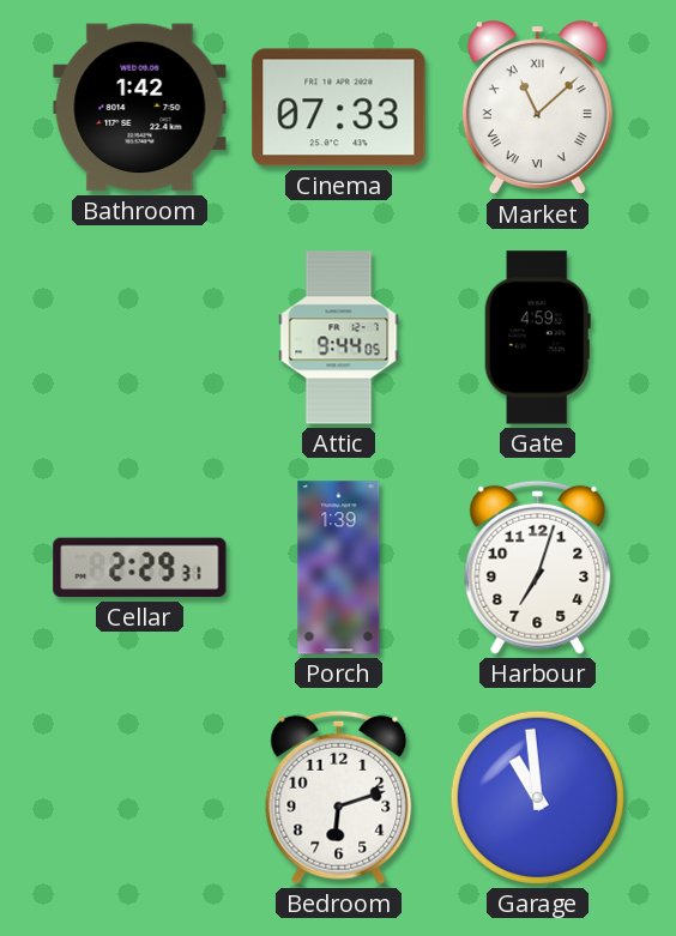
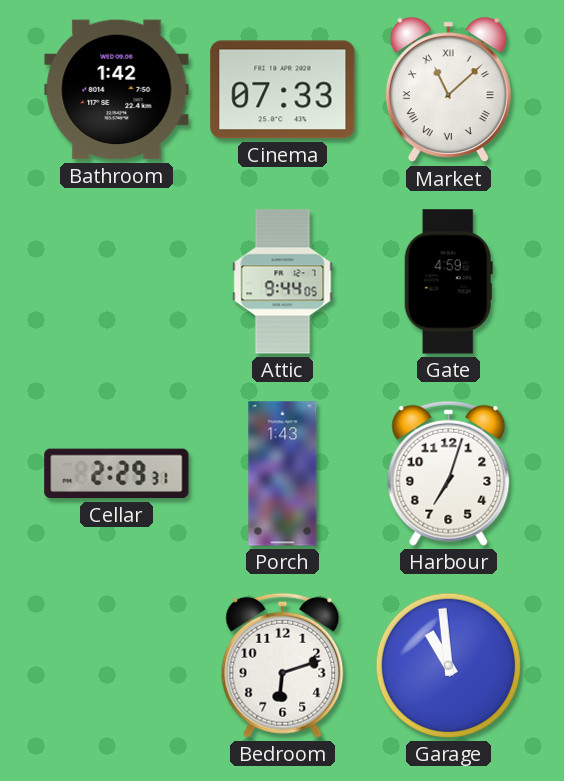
Porch: 1:39 -> 1:43
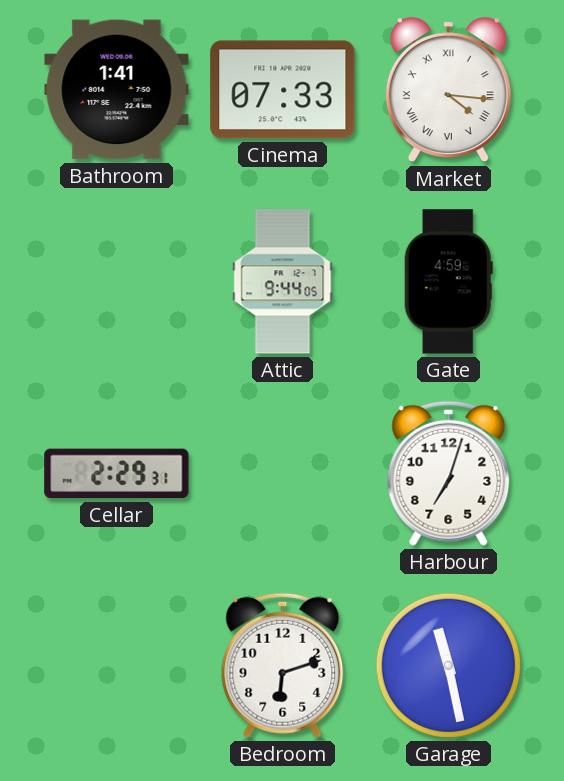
Bathroom: 1:42 -> 1:41
Market: 11:08 -> 4:16
Porch: 1:43 -> none
Garage: 10:59 -> 11:28
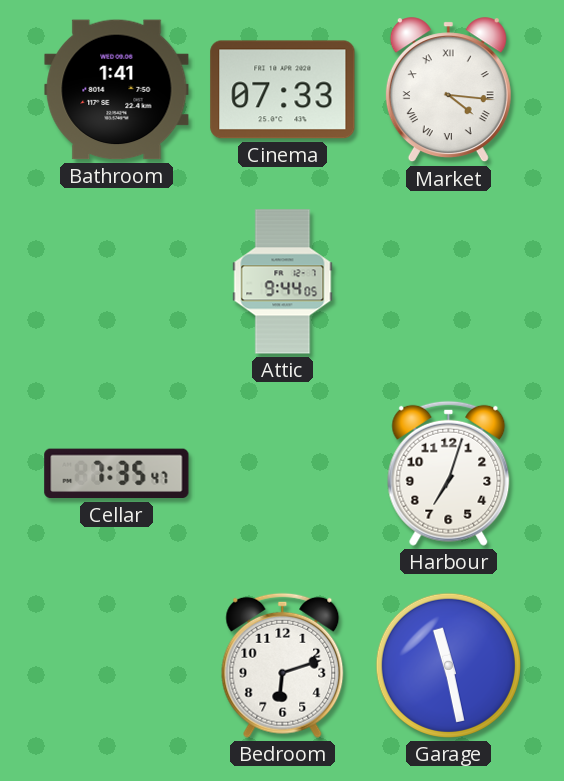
Gate: 4:59 -> none
Cellar: 2:29 -> 7:35
